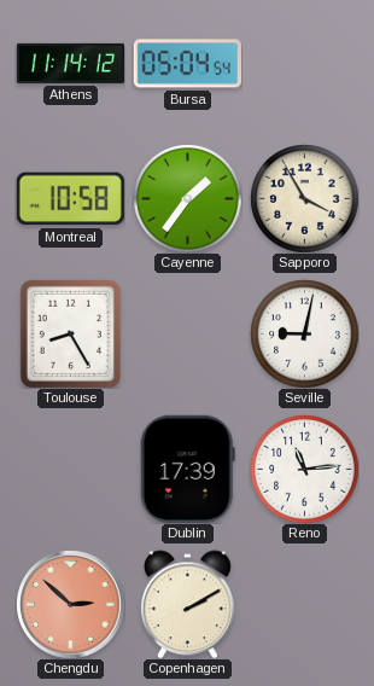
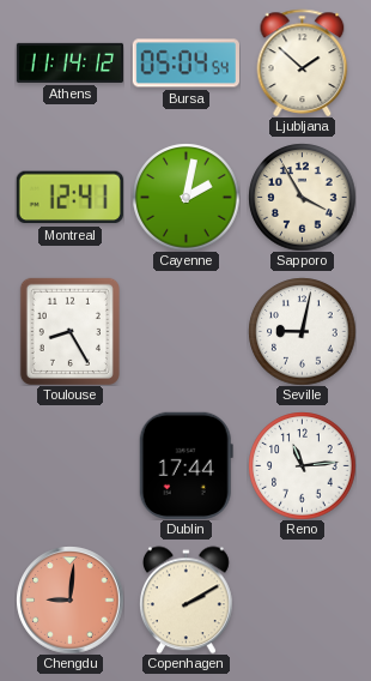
Ljubljana: none -> 1:52
Montreal: 10:58 -> 12:41
Cayenne: 1:36 -> 2:02
Dublin: 17:39 -> 17:44
Chengdu: 2:52 -> 9:01
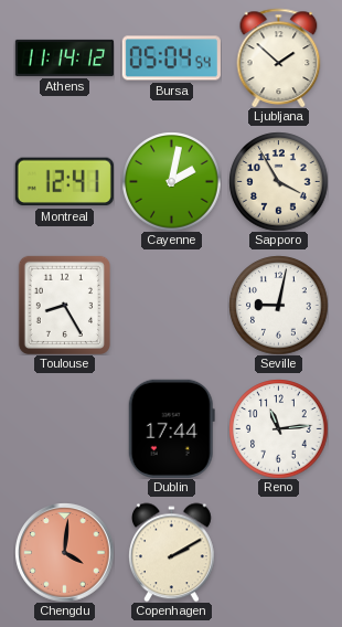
Chengdu: 9:01 -> 4:01
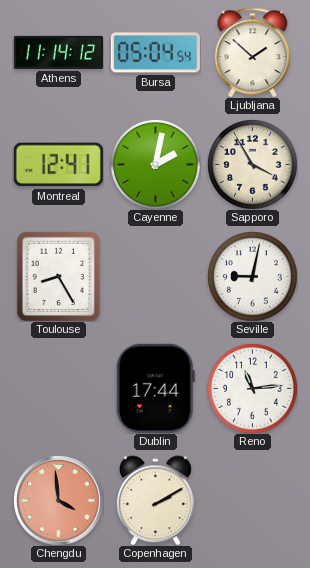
Chengdu: 4:01 -> 3:59
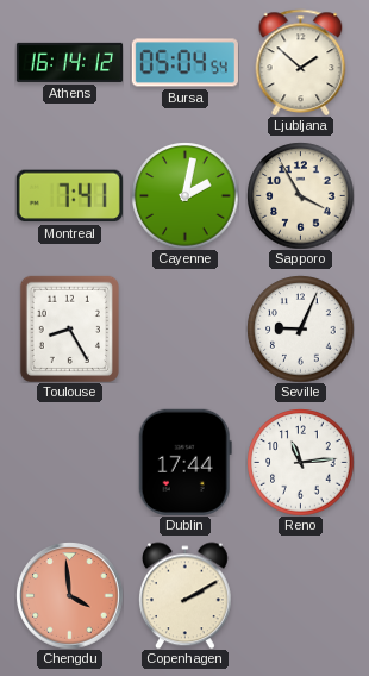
Athens: 11:14 -> 16:14
Montreal: 12:41 -> 7:41
Seville: 9:02 -> 9:04
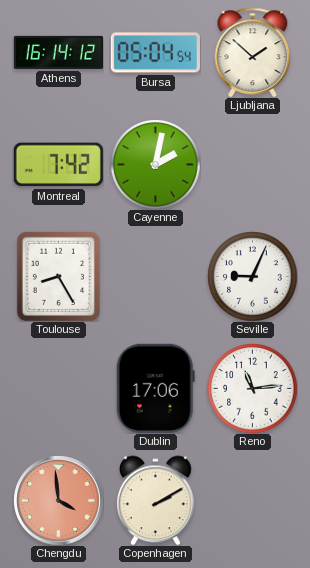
Montreal: 7:41 -> 7:42
Sapporo: 3:55 -> none
Dublin: 17:44 -> 17:06
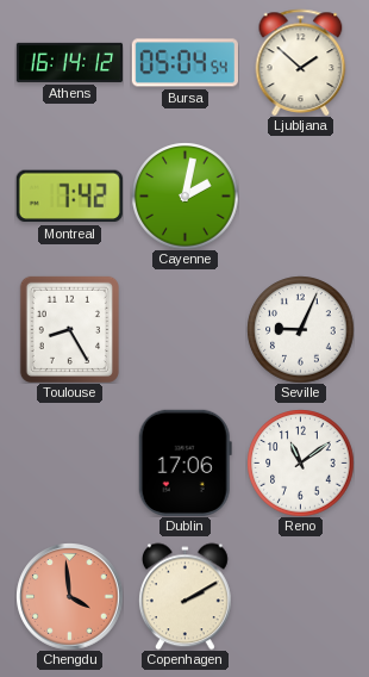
Reno: 11:14 -> 11:09
